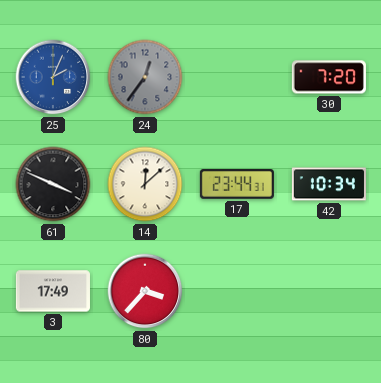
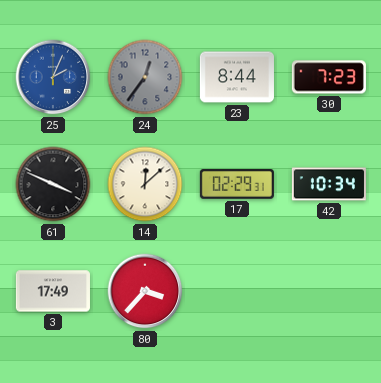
23: none -> 8:44
30: 7:20 -> 7:23
17: 23:44 -> 02:29
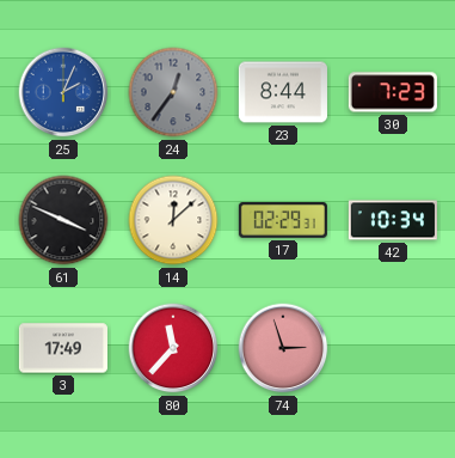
80: 3:37 -> 11:37
74: none -> 2:57
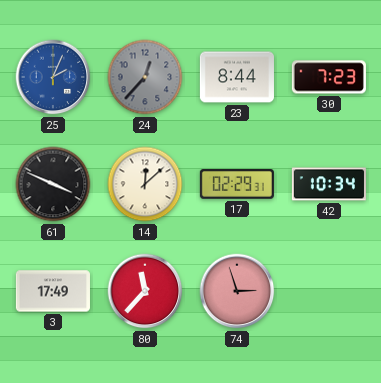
24: 12:36 -> 12:37
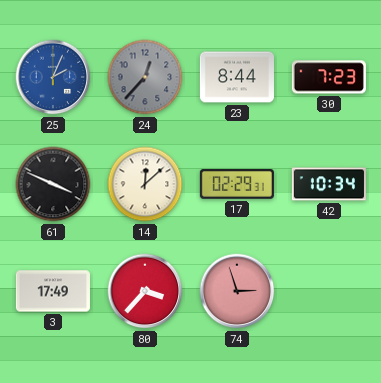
80: 11:37 -> 3:37
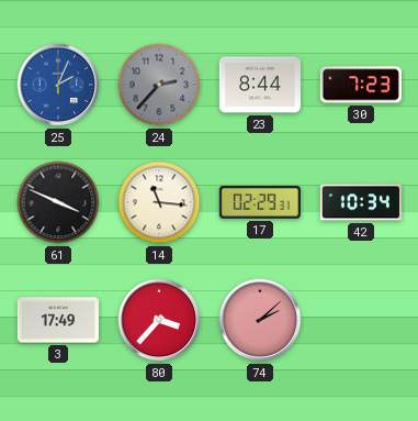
24: 12:37 -> 2:37
14: 12:08 -> 11:16
74: 2:57 -> 2:08
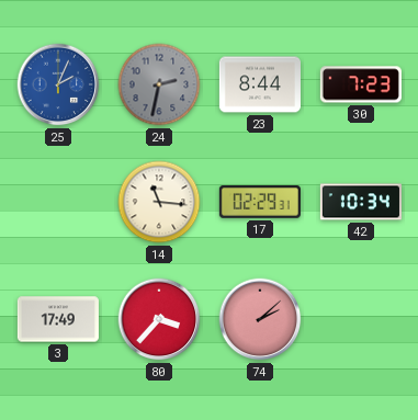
24: 2:37 -> 2:32
61: 3:49 -> none
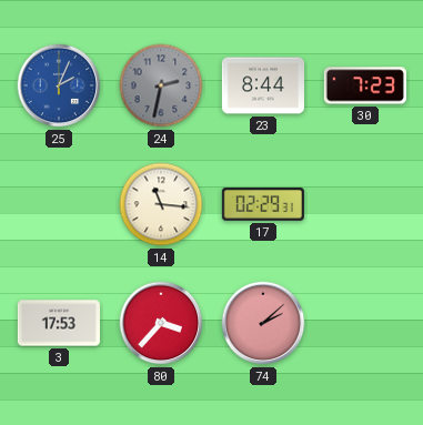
42: 10:34 -> none
3: 17:49 -> 17:53
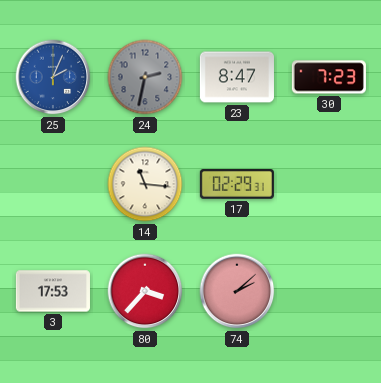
23: 8:44 -> 8:47
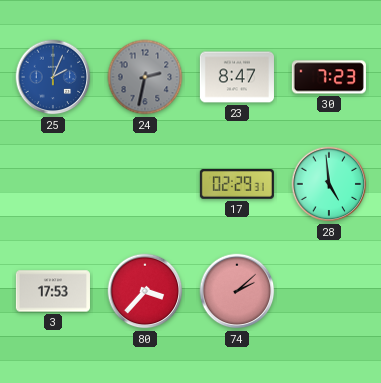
14: 11:16 -> none
28: none -> 4:59
